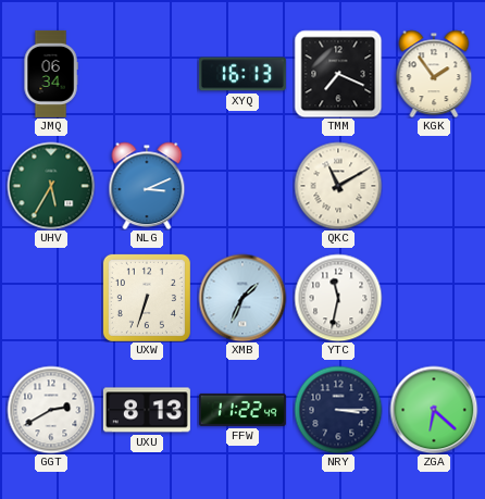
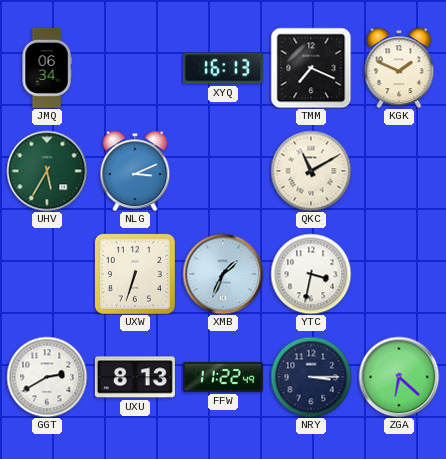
KGK: 1:54 -> 1:49
YTC: 11:32 -> 3:32
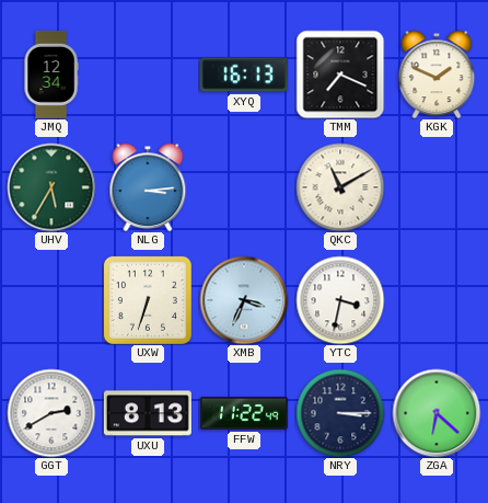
JMQ: 06:34 -> 12:34
NLG: 3:11 -> 3:14
XMB: 1:34 -> 3:34
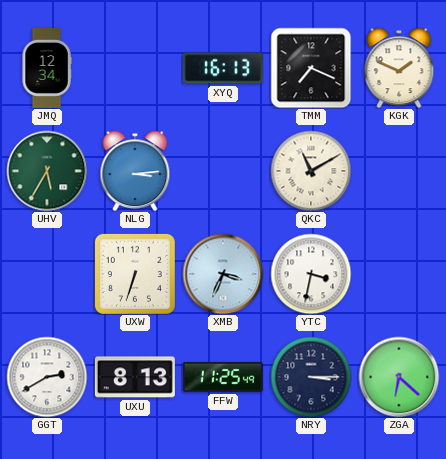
FFW: 11:22 -> 11:25
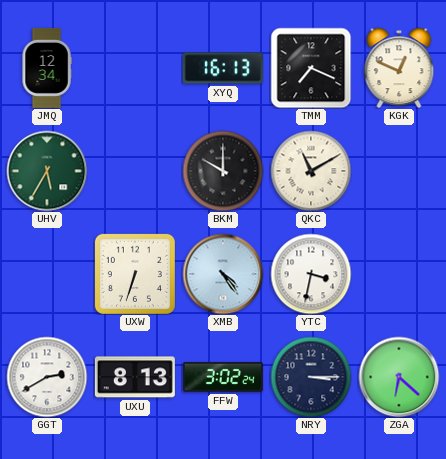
KGK: 1:49 -> 12:49
NLG: 3:14 -> none
BKM: none -> 10:00
XMB: 3:34 -> 4:24
FFW: 11:25 -> 3:02
